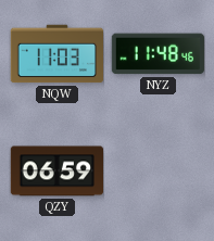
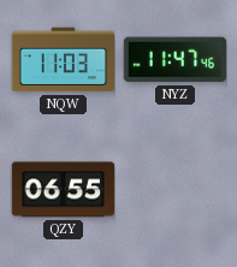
NYZ: 11:48 -> 11:47
QZY: 06:59 -> 06:55
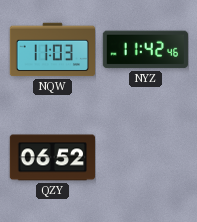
NYZ: 11:47 -> 11:42
QZY: 06:55 -> 06:52
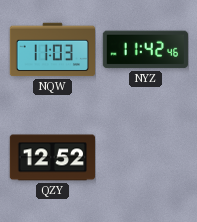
QZY: 06:52 -> 12:52
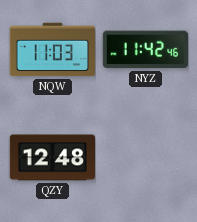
QZY: 12:52 -> 12:48
